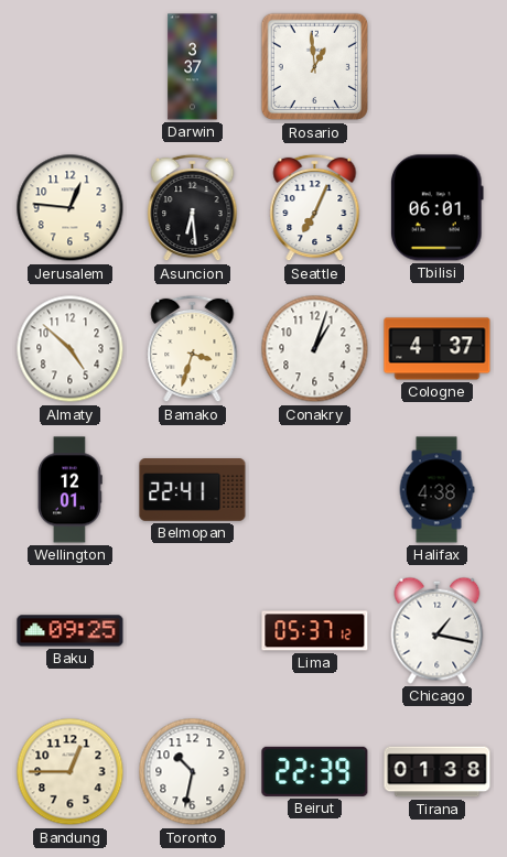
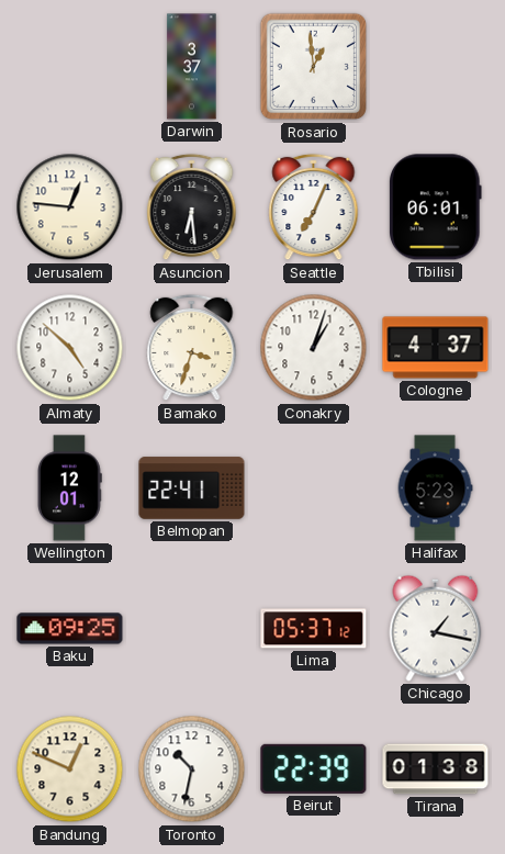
Halifax: 4:38 -> 5:23
Bandung: 12:45 -> 12:49
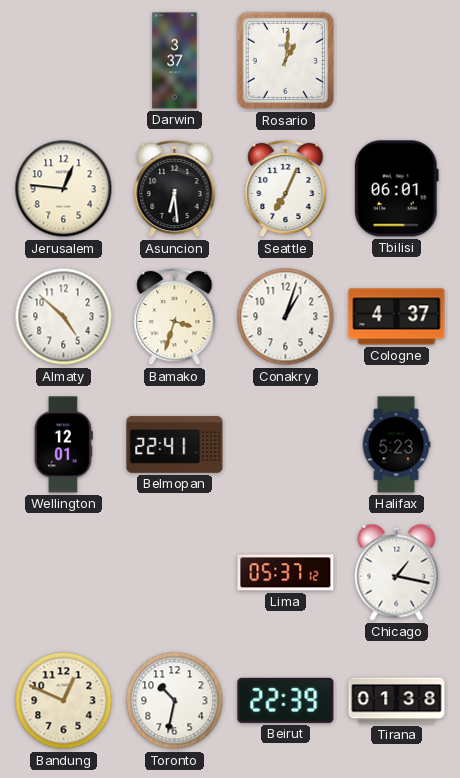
Rosario: 12:59 -> 1:01
Baku: 09:25 -> none
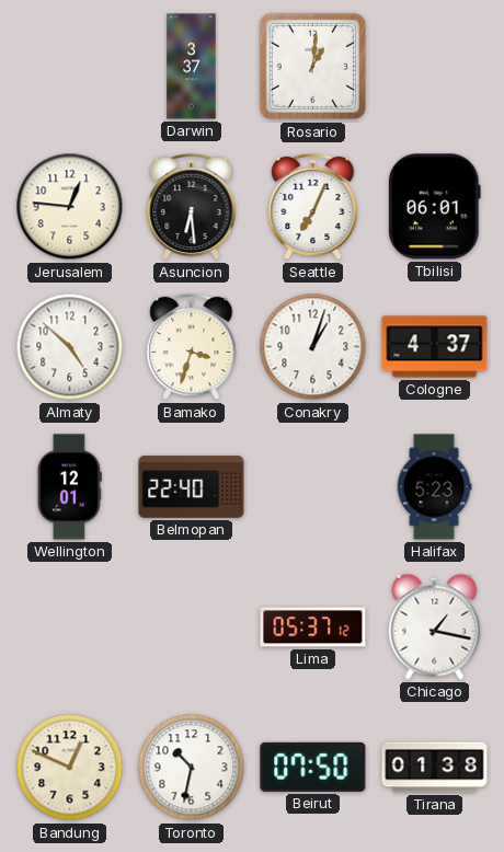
Belmopan: 22:41 -> 22:40
Beirut: 22:39 -> 07:50
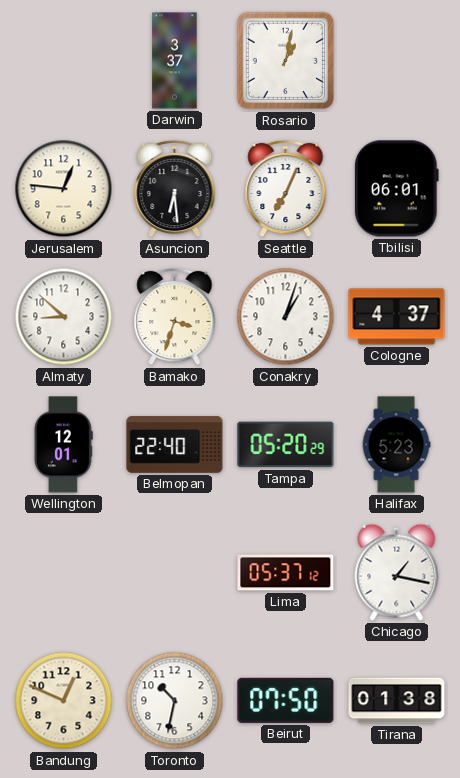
Rosario: 1:01 -> 1:02
Almaty: 4:52 -> 8:52
Tampa: none -> 05:20
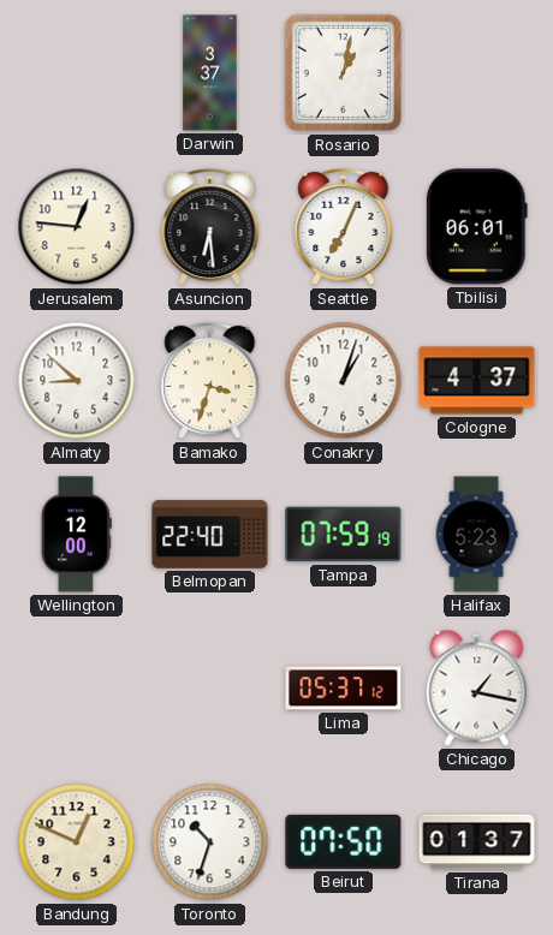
Wellington: 12:01 -> 12:00
Tampa: 05:20 -> 07:59
Toronto: 10:32 -> 10:33
Tirana: 01:38 -> 01:37
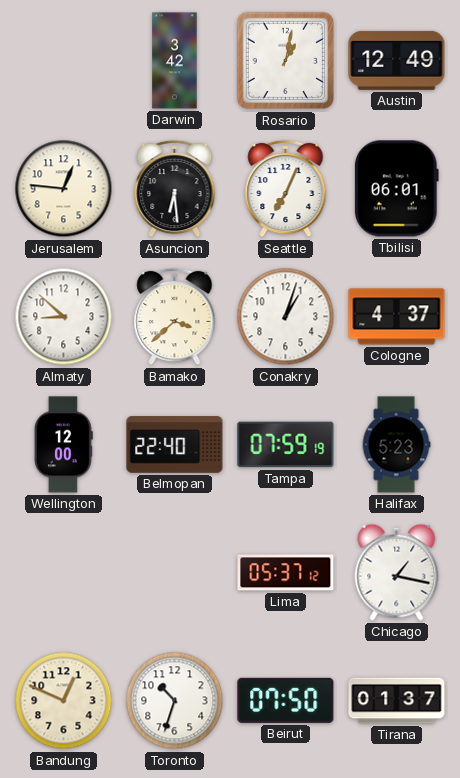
Darwin: 3:37 -> 3:42
Austin: none -> 12:49
Bamako: 3:33 -> 3:38
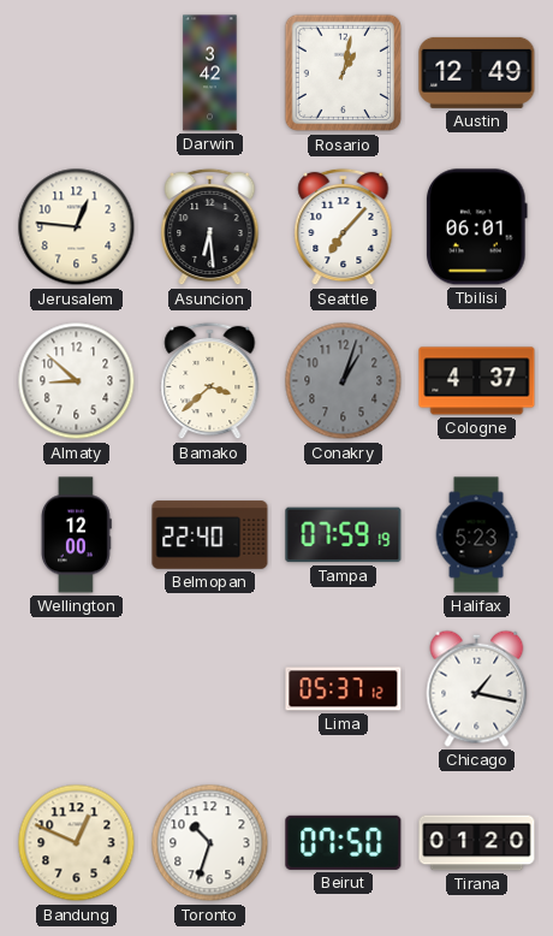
Seattle: 7:04 -> 7:07
Conakry dial: white -> grey
Tirana: 01:37 -> 01:20
